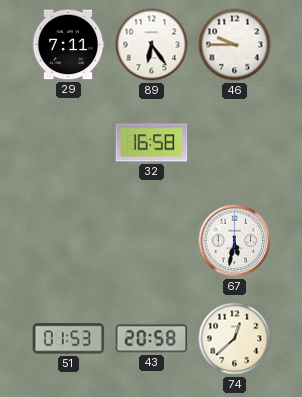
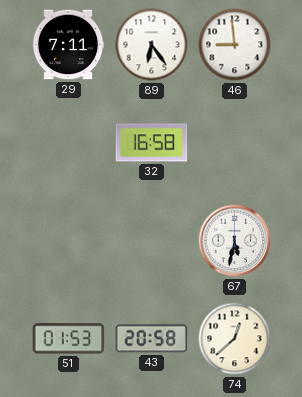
46: 9:45 -> 8:59
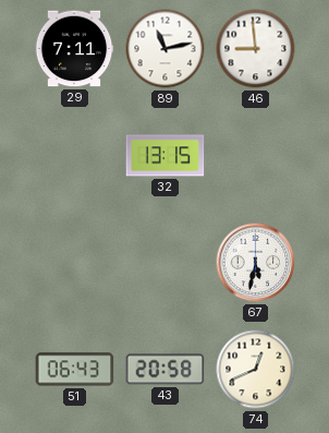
89: 6:24 -> 11:13
32: 16:58 -> 13:15
51: 01:53 -> 06:43
74: 12:38 -> 12:41
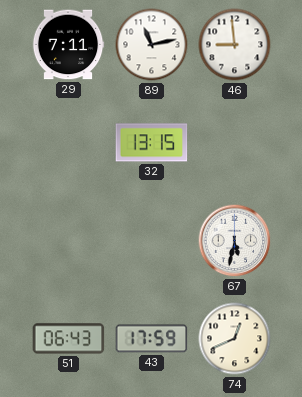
43: 20:58 -> 17:59
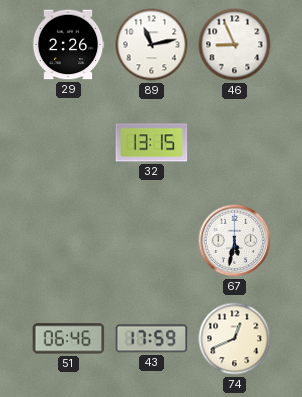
29: 7:11 -> 2:26
46: 8:59 -> 8:56
51: 06:43 -> 06:46
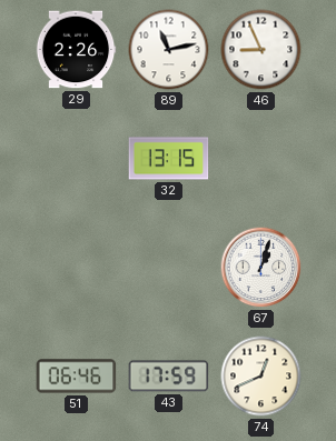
67: 5:32 -> 1:03
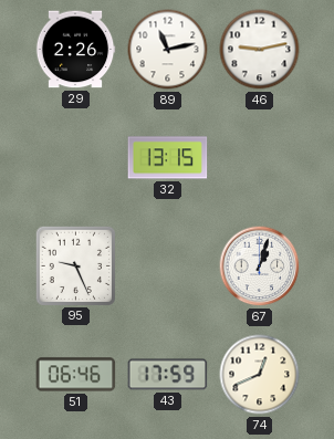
46: 8:56 -> 9:13
95: none -> 9:26
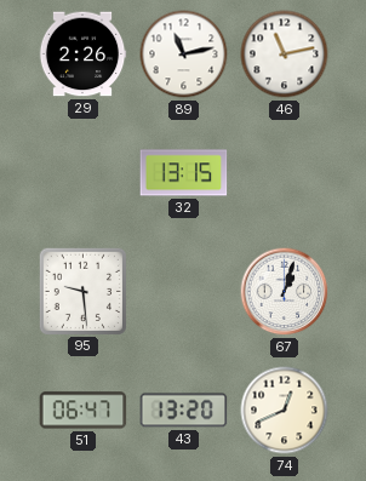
46: 9:13 -> 11:13
95: 9:26 -> 9:29
51: 06:46 -> 06:47
43: 17:59 -> 13:20
